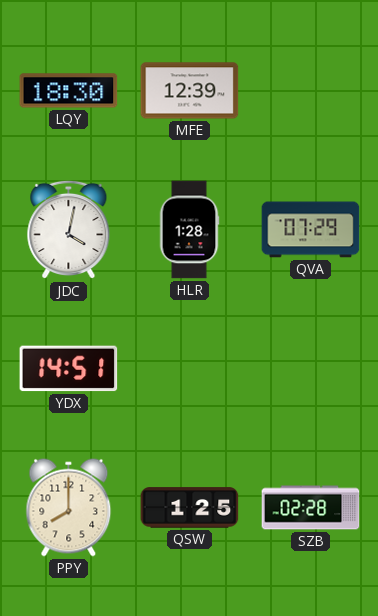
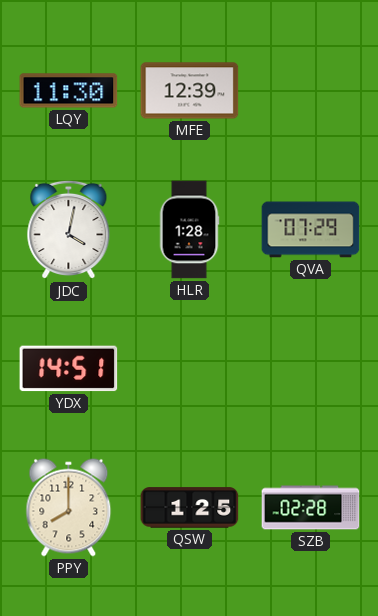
LQY: 18:30 -> 11:30
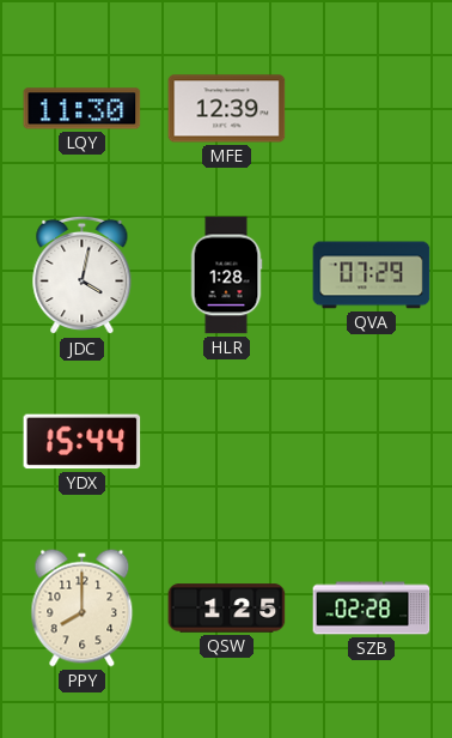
YDX: 14:51 -> 15:44
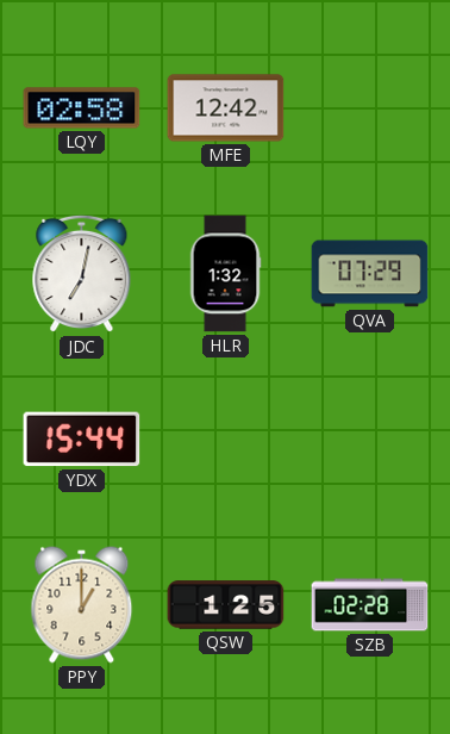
LQY: 11:30 -> 02:58
MFE: 12:39 -> 12:42
JDC: 4:02 -> 7:02
HLR: 1:28 -> 1:32
PPY: 8:00 -> 1:00
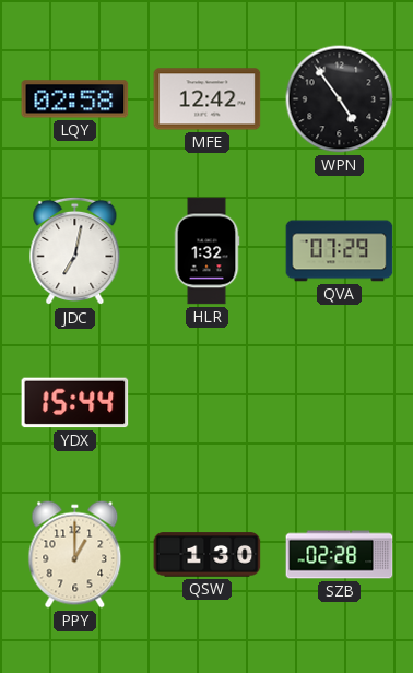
WPN: none -> 4:54
QSW: 1:25 -> 1:30
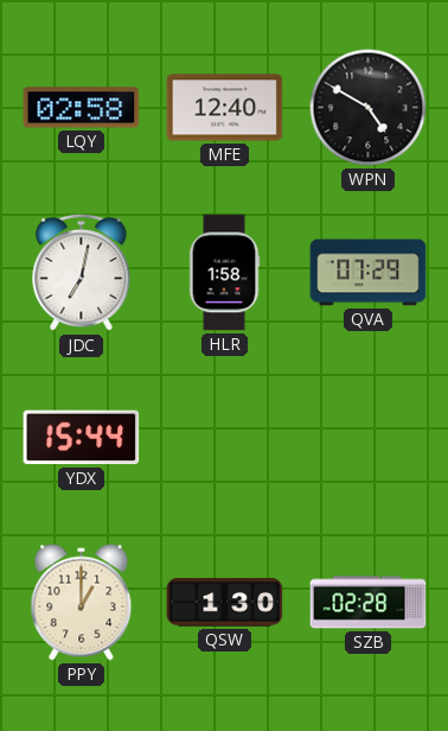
MFE: 12:42 -> 12:40
WPN: 4:54 -> 4:50
HLR: 1:32 -> 1:58
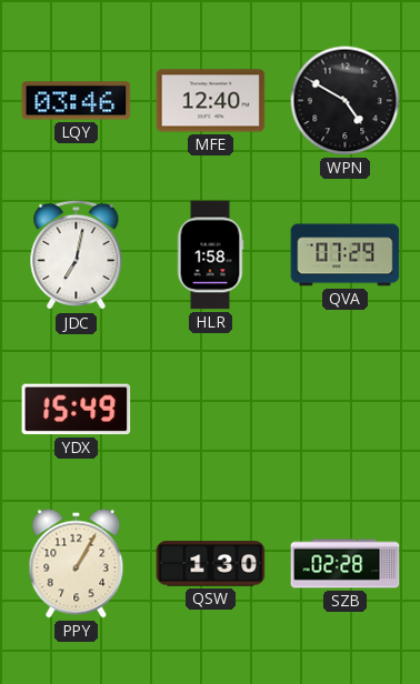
LQY: 02:58 -> 03:46
YDX: 15:44 -> 15:49
PPY: 1:00 -> 1:05
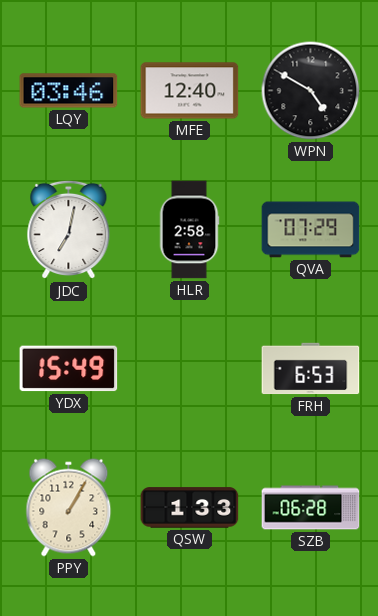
HLR: 1:58 -> 2:58
FRH: none -> 6:53
QSW: 1:30 -> 1:33
SZB: 02:28 -> 06:28
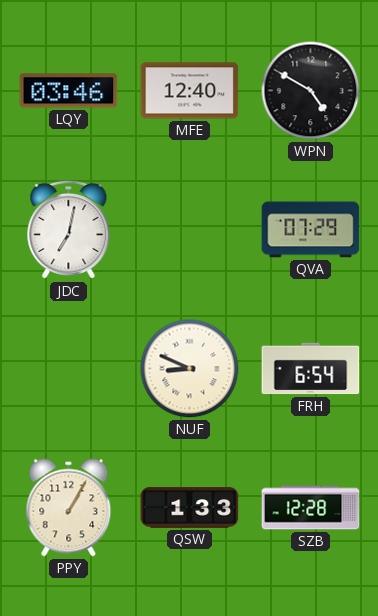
HLR: 2:58 -> none
YDX: 15:49 -> none
NUF: none -> 8:49
FRH: 6:53 -> 6:54
SZB: 06:28 -> 12:28
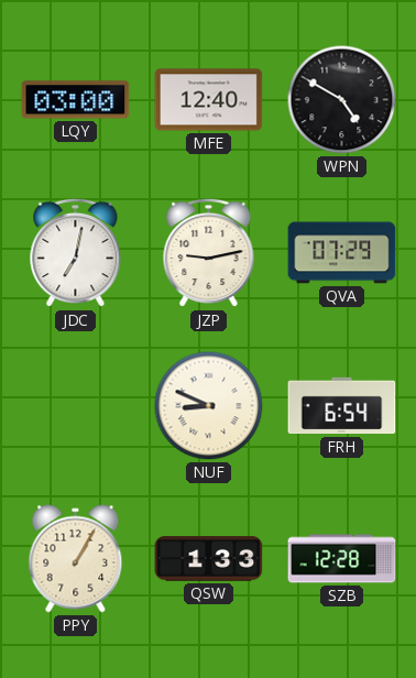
LQY: 03:46 -> 03:00
JZP: none -> 9:13
